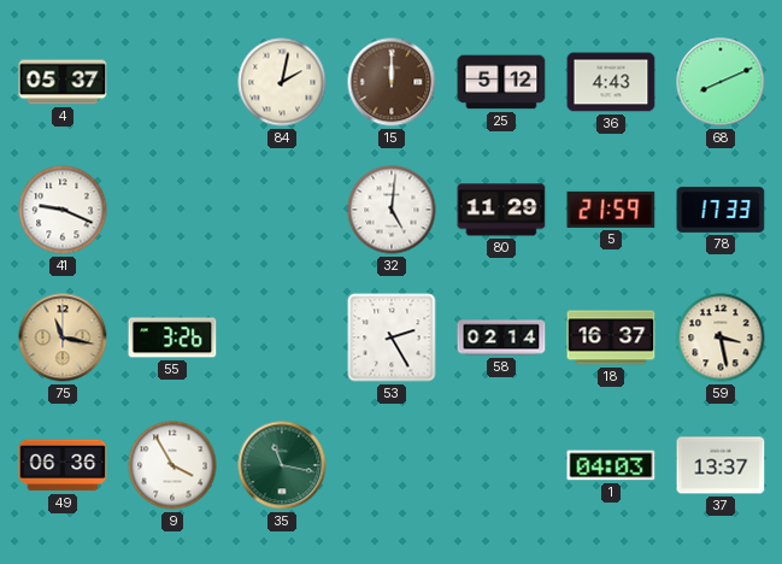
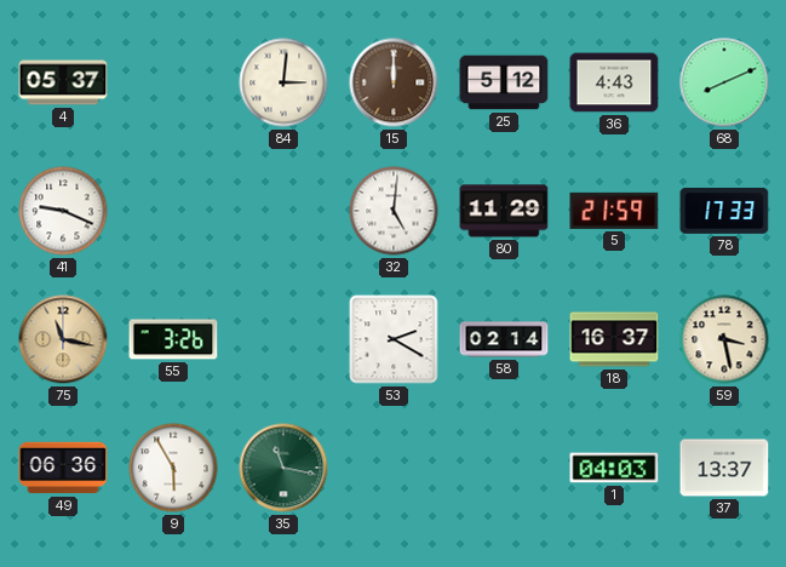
84: 2:02 -> 3:01
53: 2:25 -> 2:20
9: 3:55 -> 5:55
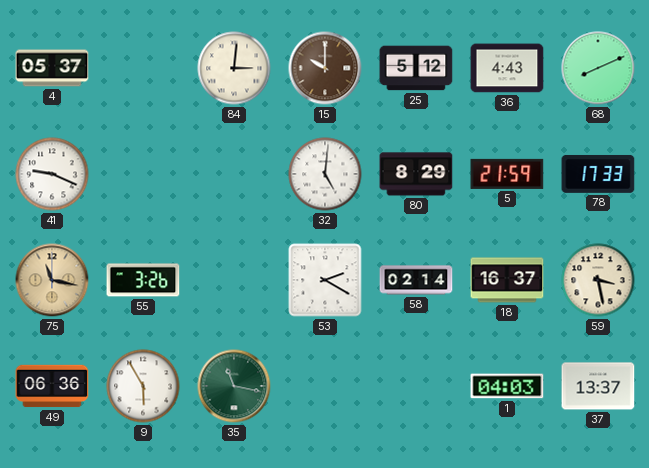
15: 12:00 -> 10:00
80: 11:29 -> 8:29
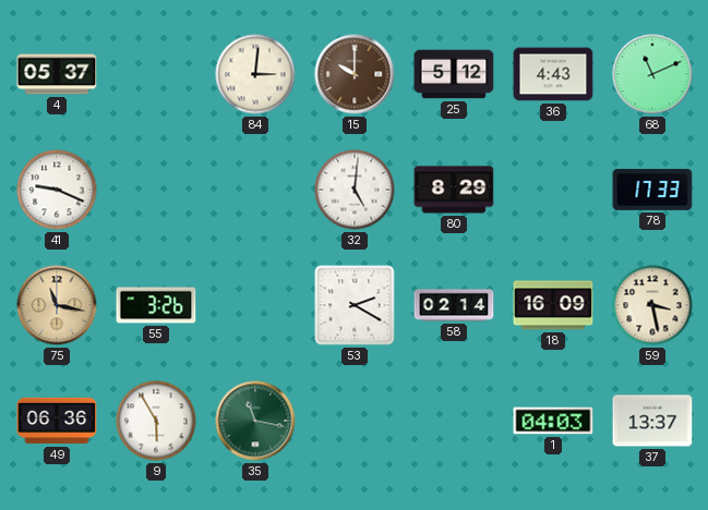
68: 8:11 -> 11:11
5: 21:59 -> none
18: 16:37 -> 16:09
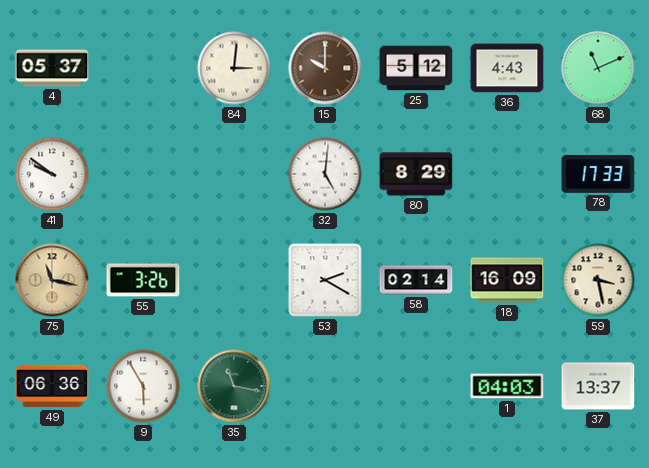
41: 9:19 -> 9:51
